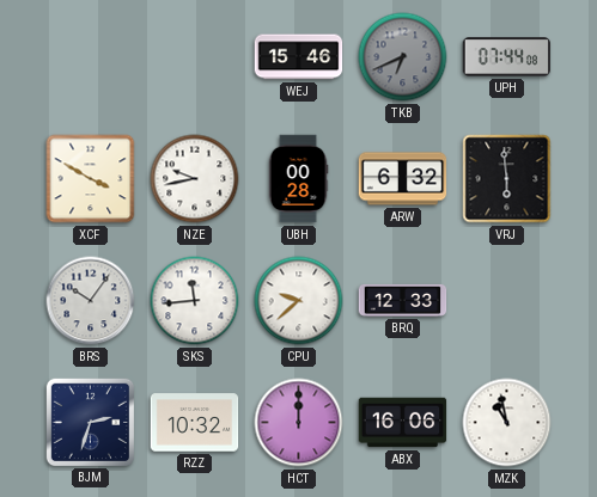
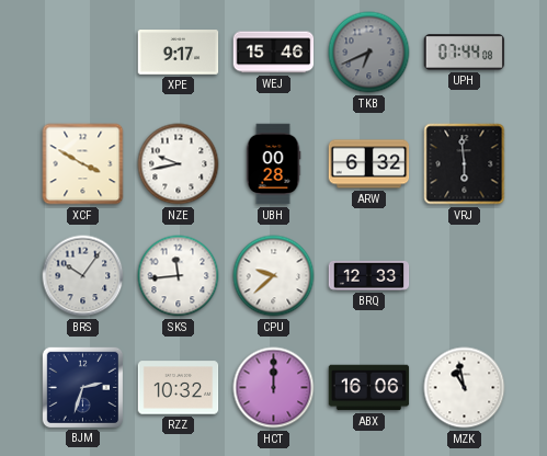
XPE: none -> 9:17
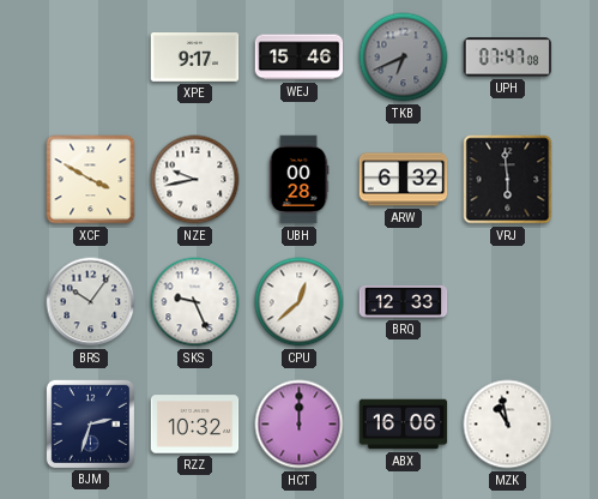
UPH: 07:44 -> 07:47
SKS: 11:44 -> 9:26
CPU: 9:38 -> 12:38
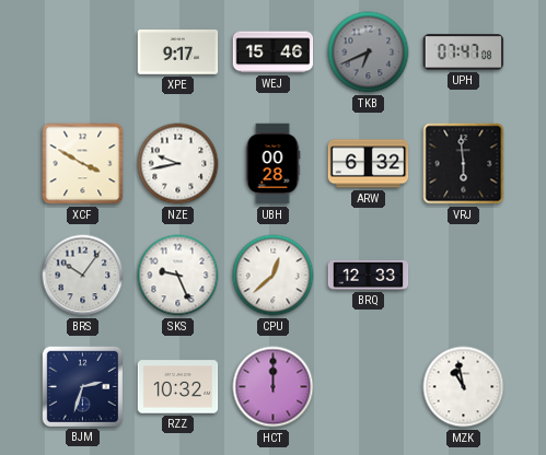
ABX: 16:06 -> none
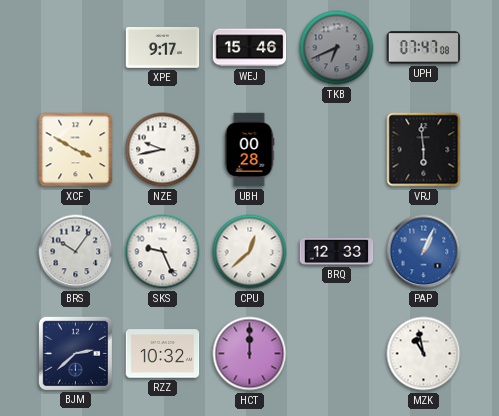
ARW: 6:32 -> none
PAP: none -> 1:04
BJM: 2:33 -> 2:38
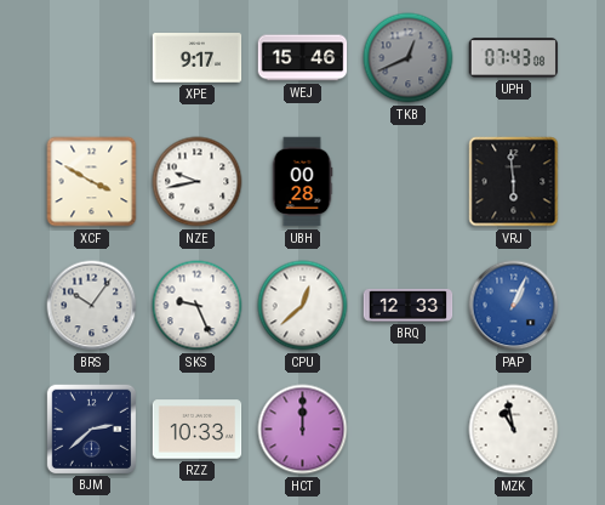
TKB: 6:41 -> 12:41
UPH: 07:47 -> 07:43
RZZ: 10:32 -> 10:33
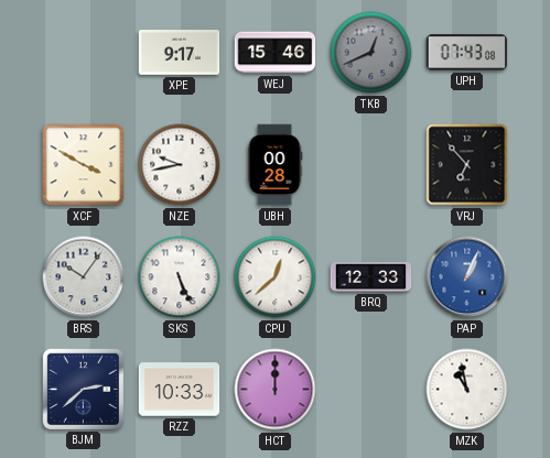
VRJ: 5:59 -> 6:53
SKS: 9:26 -> 5:26
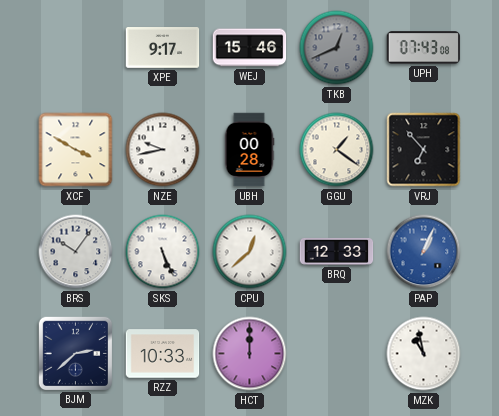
GGU: none -> 1:21
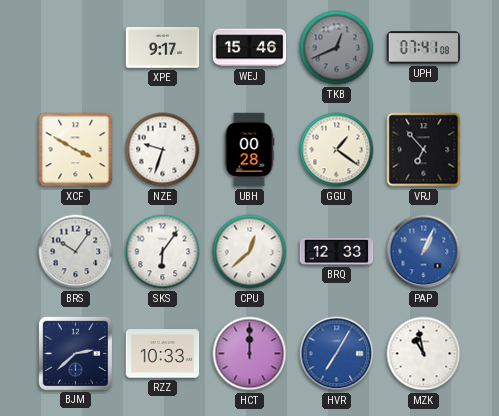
UPH: 07:43 -> 07:41
NZE: 9:43 -> 9:33
SKS: 5:26 -> 6:06
HVR: none -> 7:05
